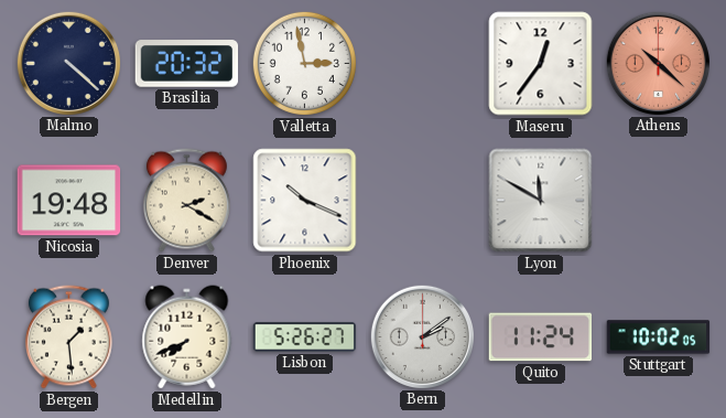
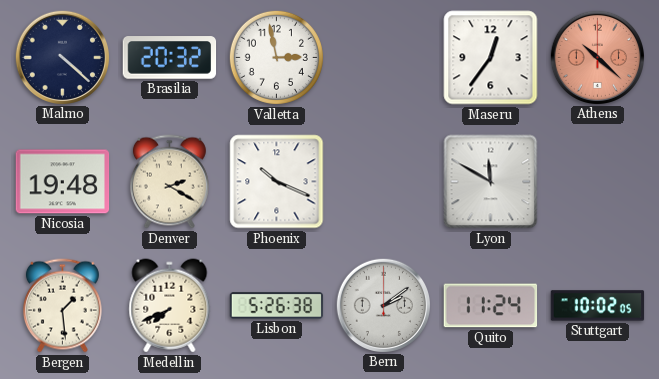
Lisbon: 5:26:27 -> 5:26:38
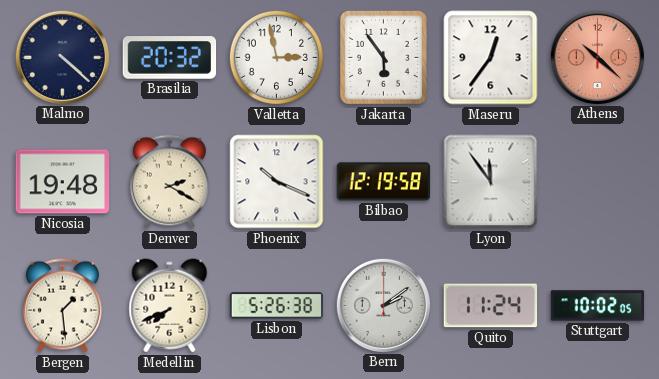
Jakarta: none -> 5:54
Bilbao: none -> 12:19
Lyon: 11:50 -> 11:54
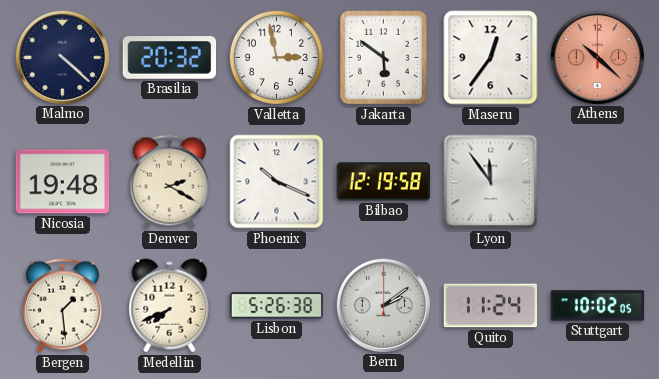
Jakarta: 5:54 -> 5:51
